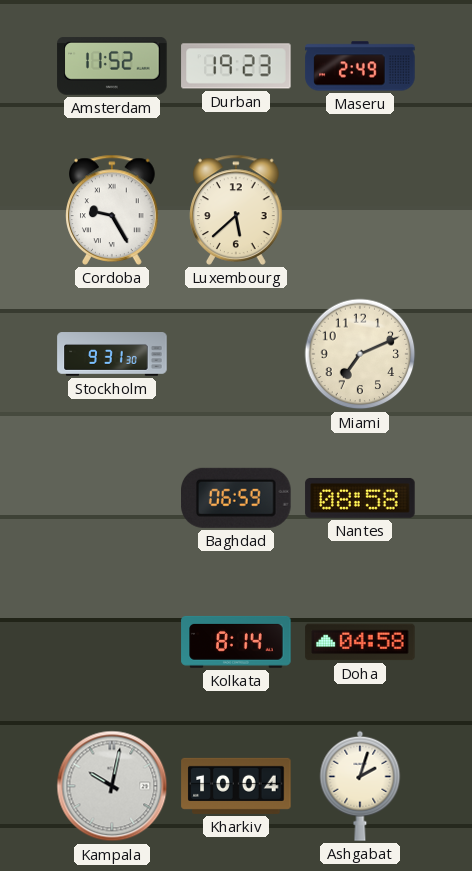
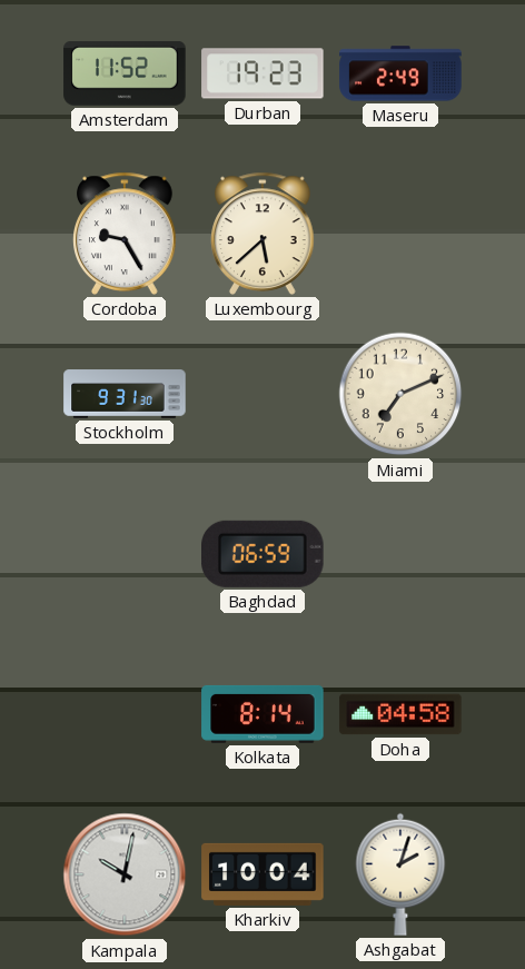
Nantes: 08:58 -> none
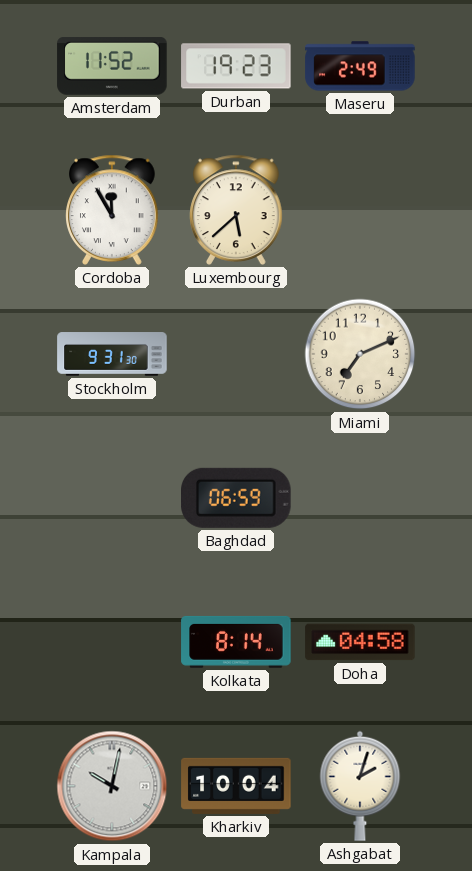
Cordoba: 9:25 -> 11:55
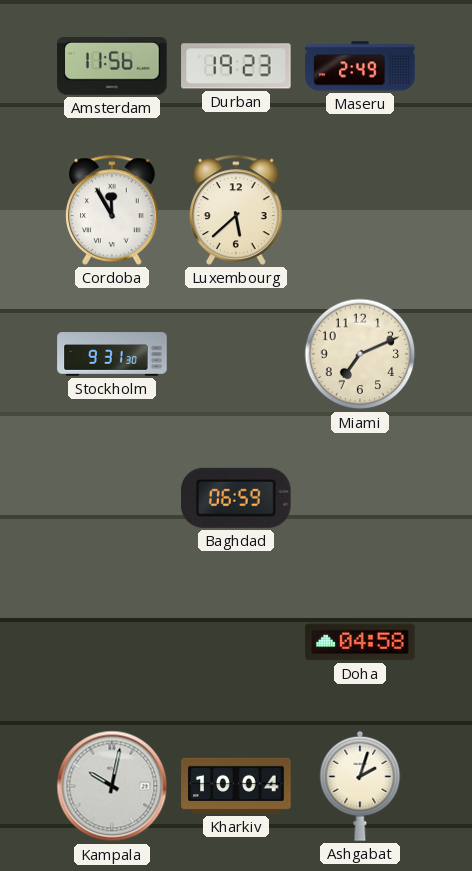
Amsterdam: 11:52 -> 11:56
Kolkata: 8:14 -> none
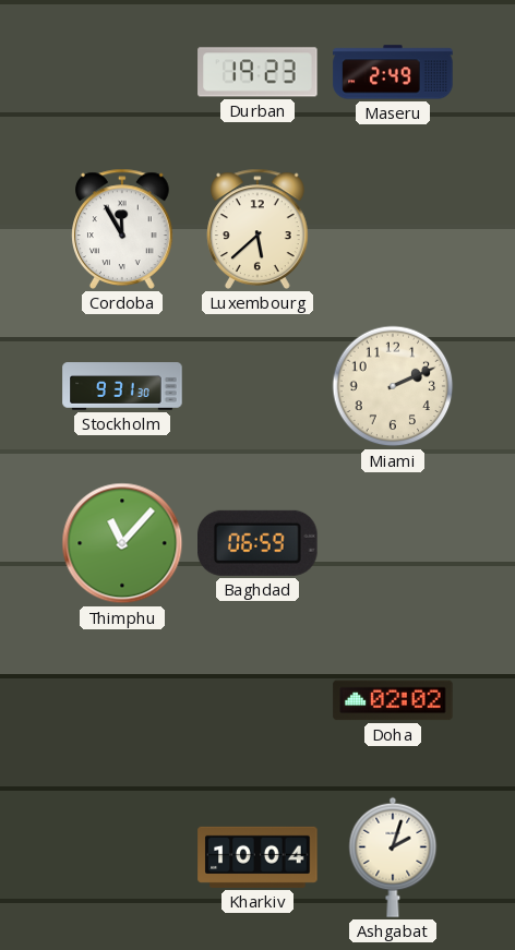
Amsterdam: 11:56 -> none
Miami: 7:11 -> 2:11
Thimphu: none -> 11:07
Doha: 04:58 -> 02:02
Kampala: 10:02 -> none
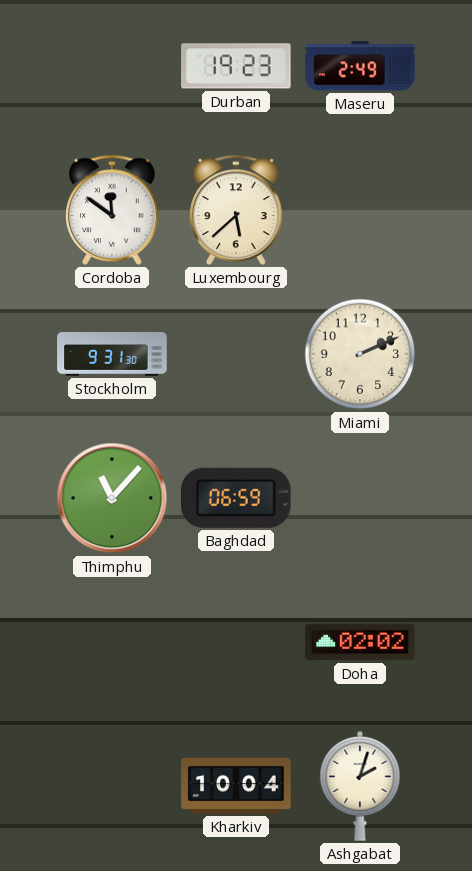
Cordoba: 11:55 -> 11:51
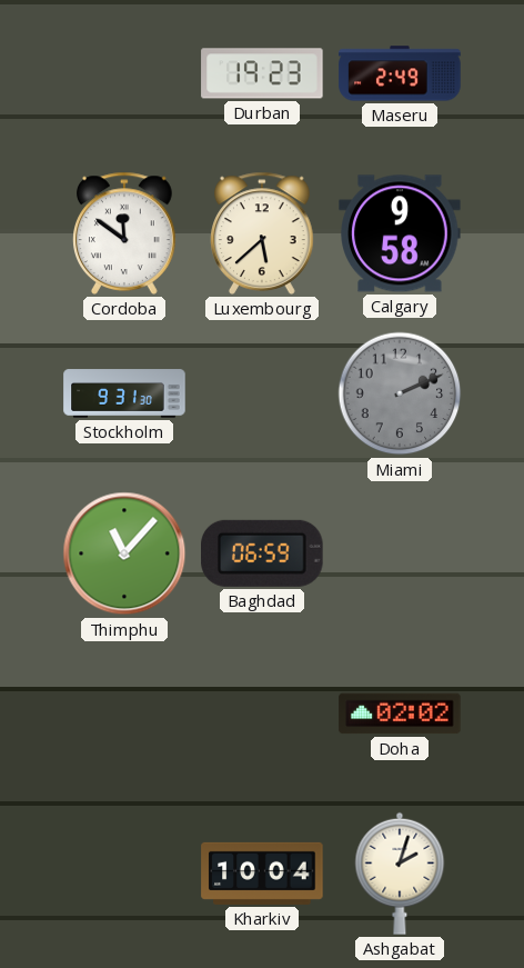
Calgary: none -> 9:58
Miami dial: cream -> grey
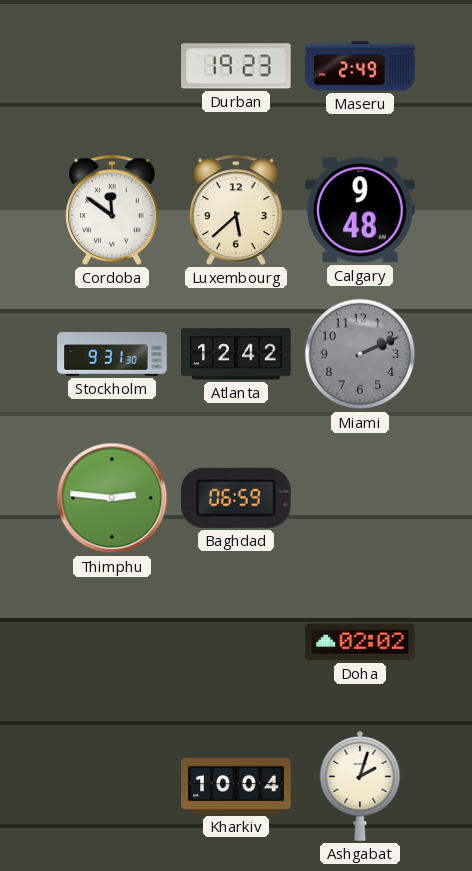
Calgary: 9:58 -> 9:48
Atlanta: none -> 12:42
Thimphu: 11:07 -> 2:46
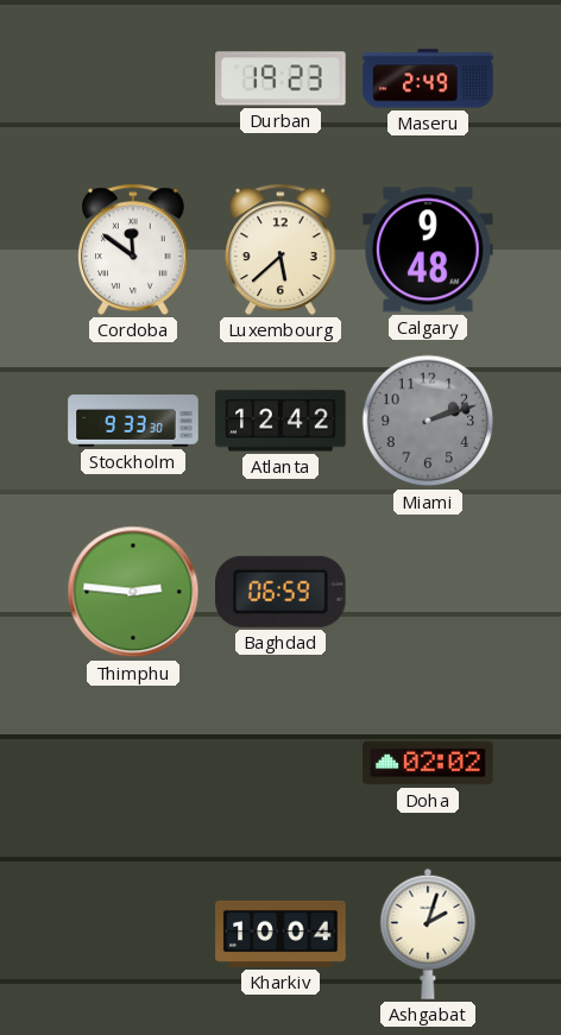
Stockholm: 9:31 -> 9:33
Miami: 2:11 -> 2:12
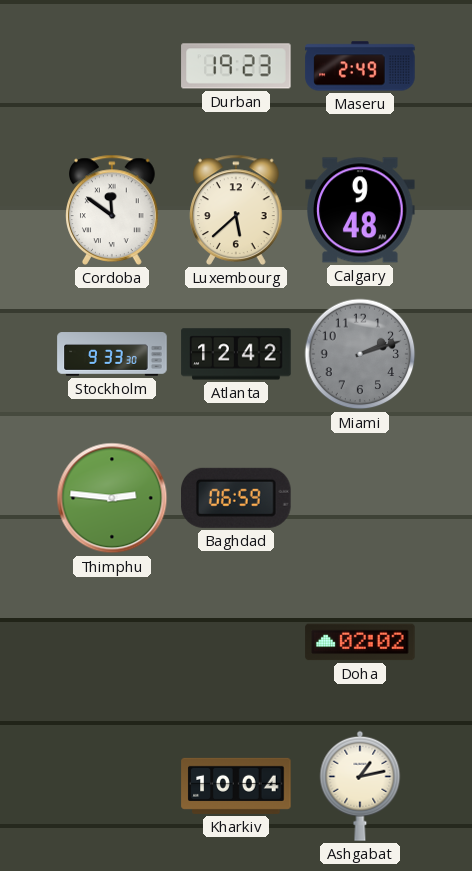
Ashgabat: 2:03 -> 1:13
